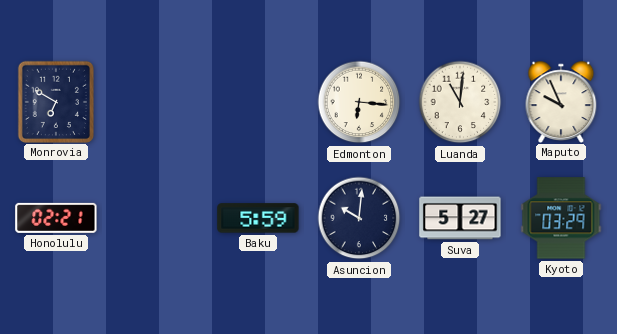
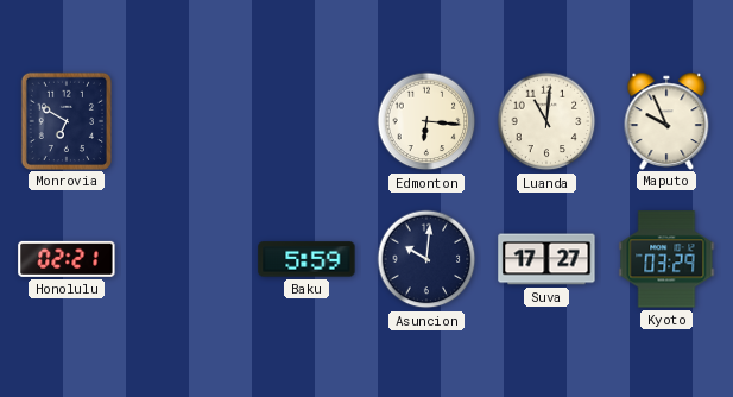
Suva: 5:27 -> 17:27
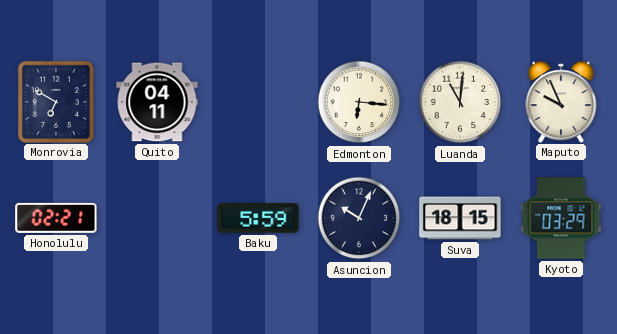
Quito: none -> 04:11
Asuncion: 10:01 -> 10:04
Suva: 17:27 -> 18:15
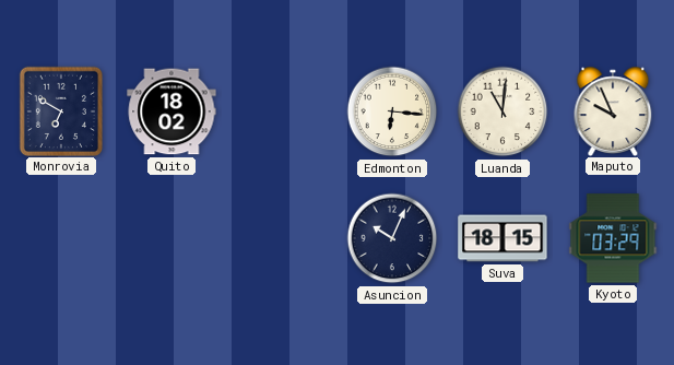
Quito: 04:11 -> 18:02
Honolulu: 02:21 -> none
Baku: 5:59 -> none
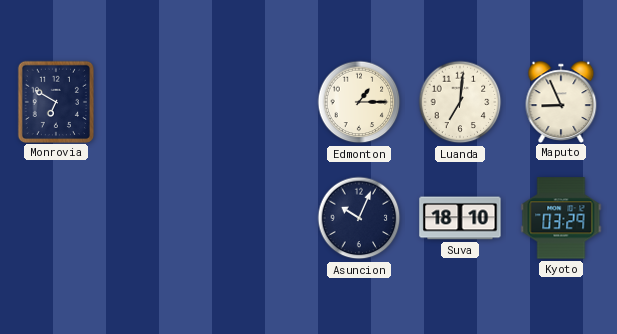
Quito: 18:02 -> none
Edmonton: 6:16 -> 1:15
Luanda: 11:01 -> 7:01
Maputo: 9:56 -> 8:56
Suva: 18:15 -> 18:10
